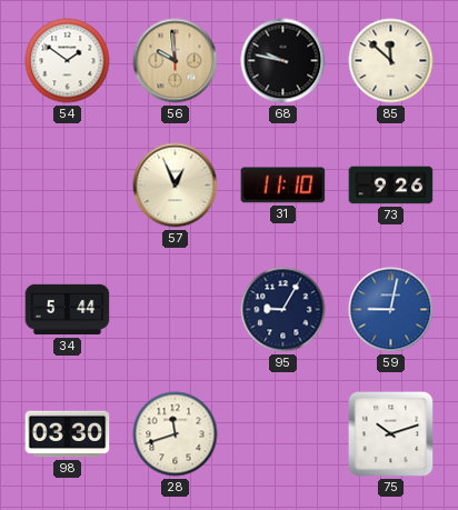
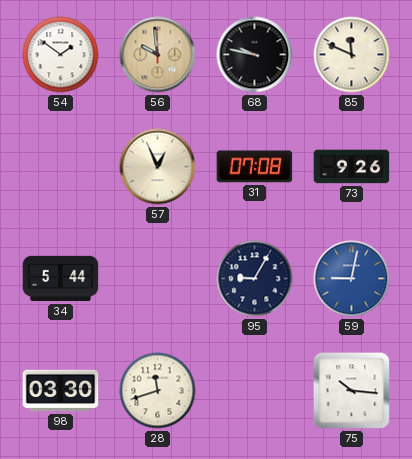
85: 11:52 -> 11:49
31: 11:10 -> 07:08
75: 10:12 -> 10:16
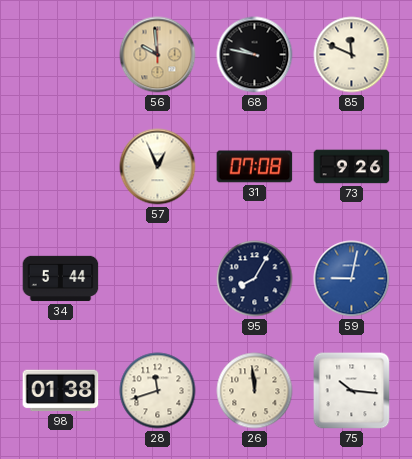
54: 1:51 -> none
95: 9:05 -> 8:05
98: 03:30 -> 01:38
26: none -> 11:59
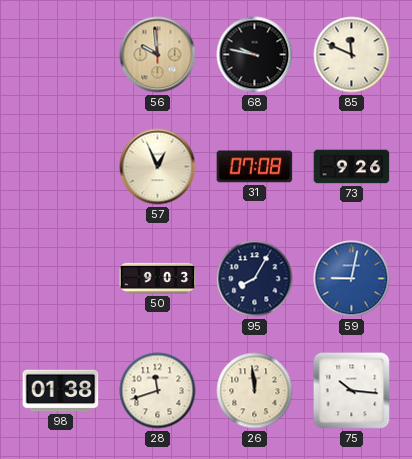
34: 5:44 -> none
50: none -> 9:03
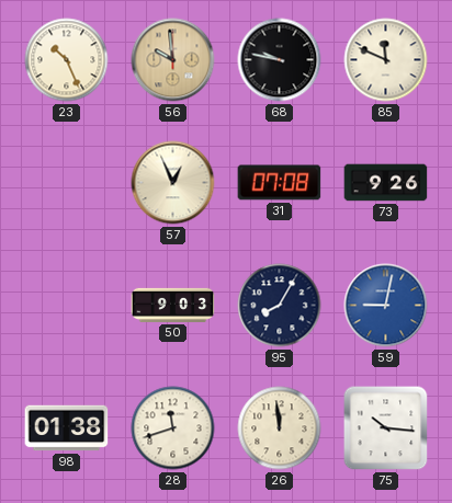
23: none -> 10:26
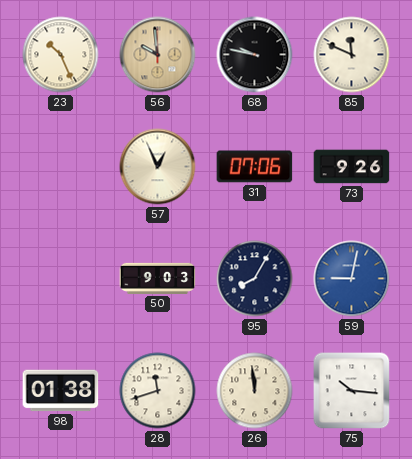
31: 07:08 -> 07:06
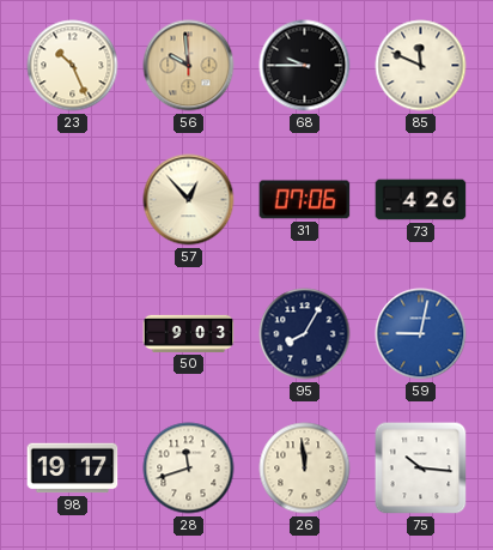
68: 9:47 -> 9:45
57: 12:56 -> 12:53
73: 9:26 -> 4:26
98: 01:38 -> 19:17
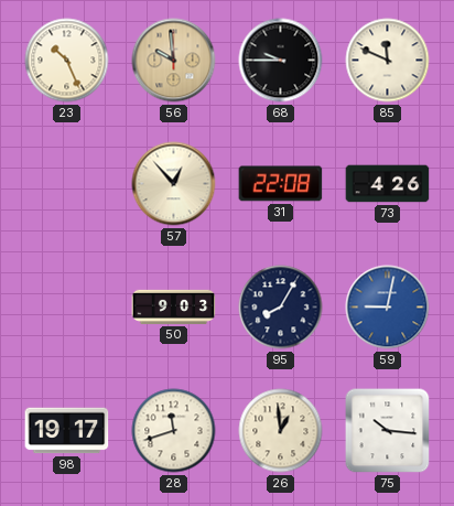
31: 07:06 -> 22:08
26: 11:59 -> 12:59
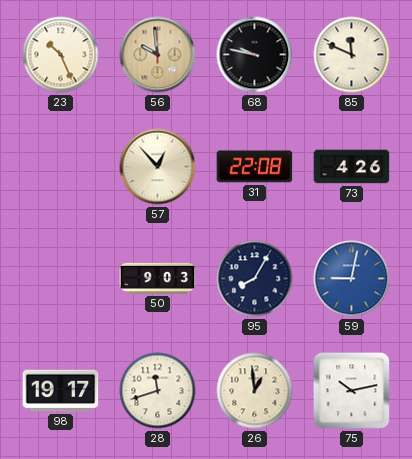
68: 9:45 -> 9:47
75: 10:16 -> 10:13
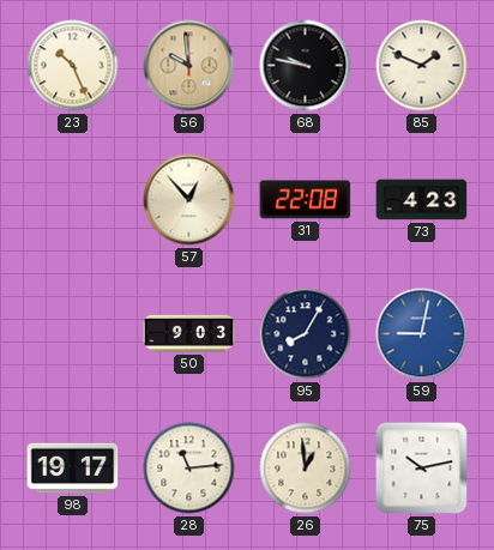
85: 11:49 -> 1:49
73: 4:26 -> 4:23
28: 11:42 -> 11:14
